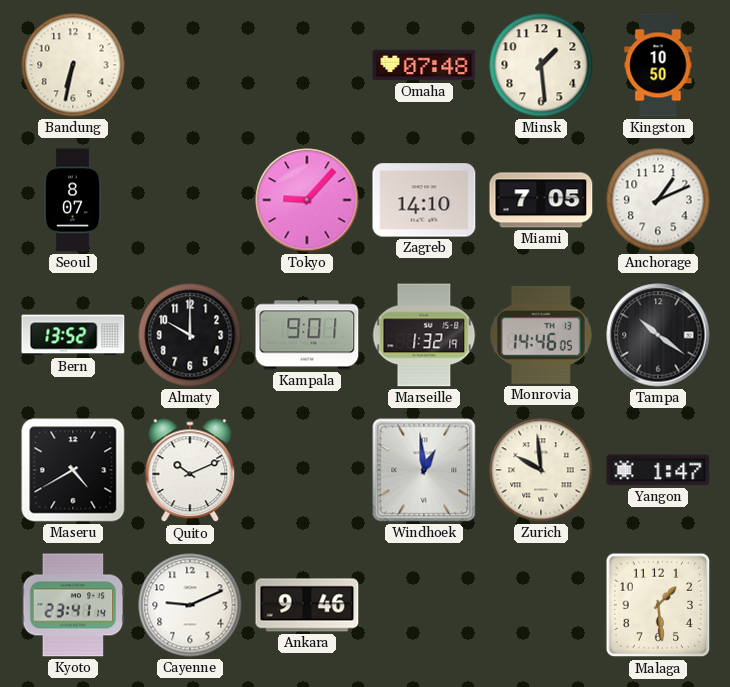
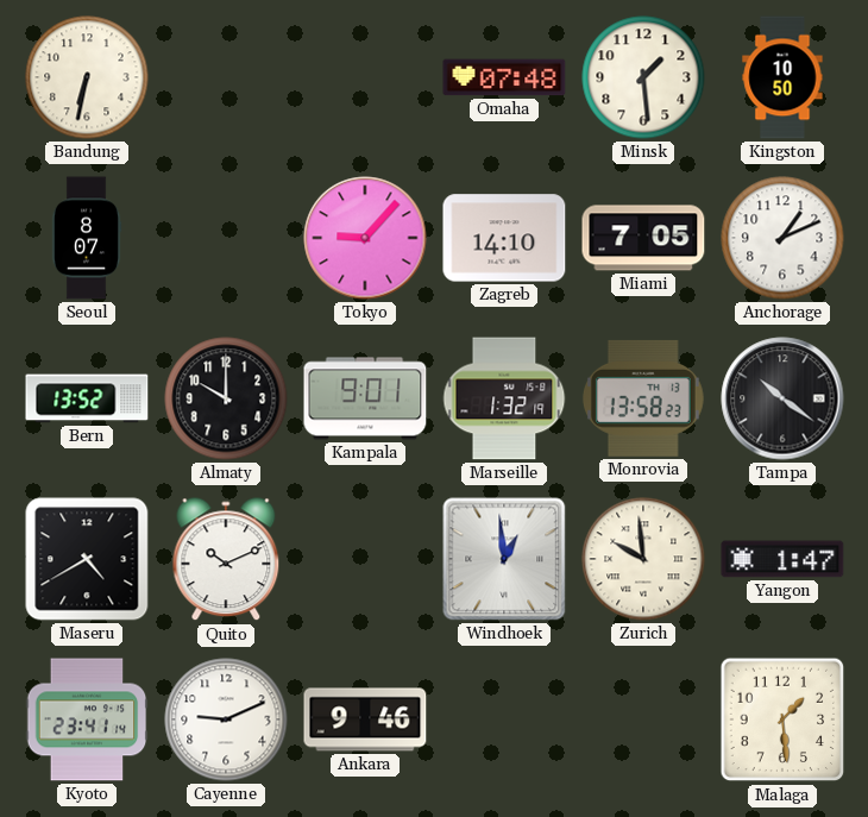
Monrovia: 14:46 -> 13:58
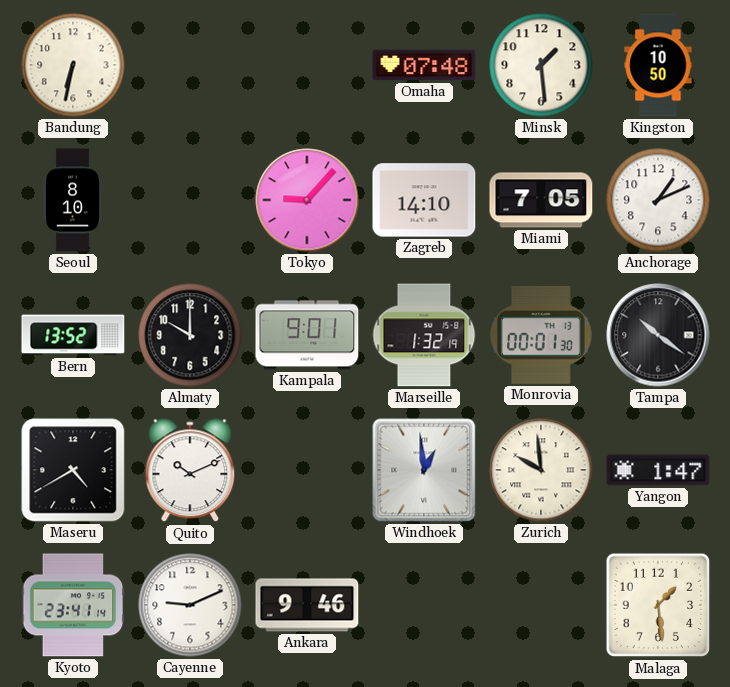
Seoul: 8:07 -> 8:10
Monrovia: 13:58 -> 00:01
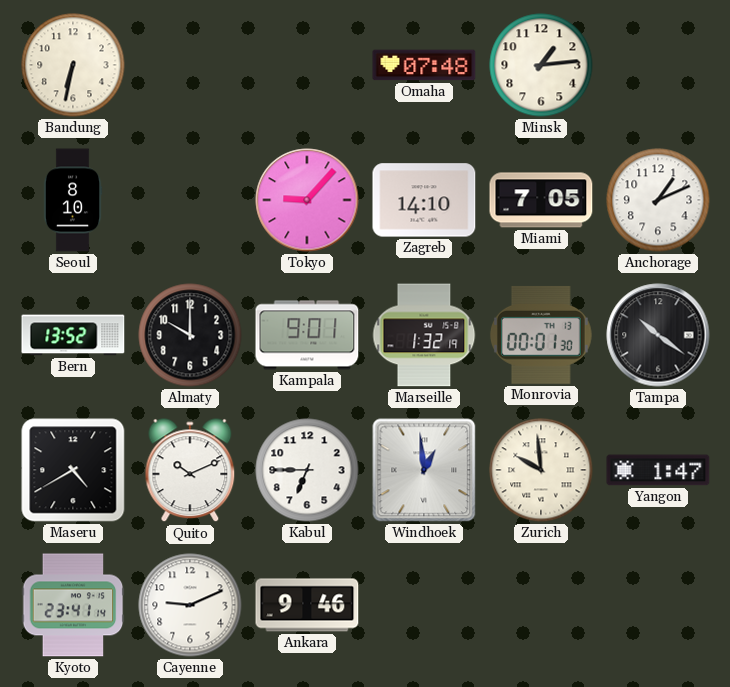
Minsk: 1:29 -> 1:14
Kingston: 10:50 -> none
Kabul: none -> 6:45
Malaga: 1:29 -> none
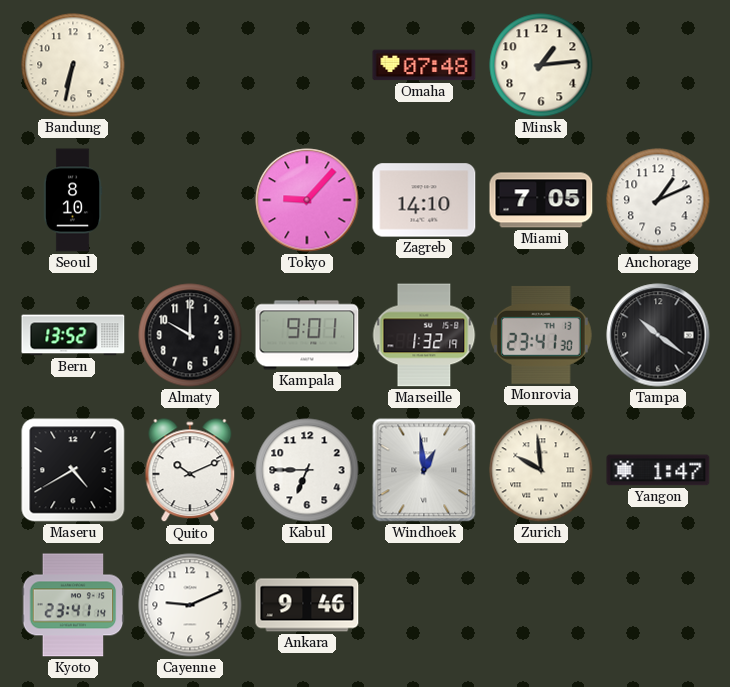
Monrovia: 00:01 -> 23:41
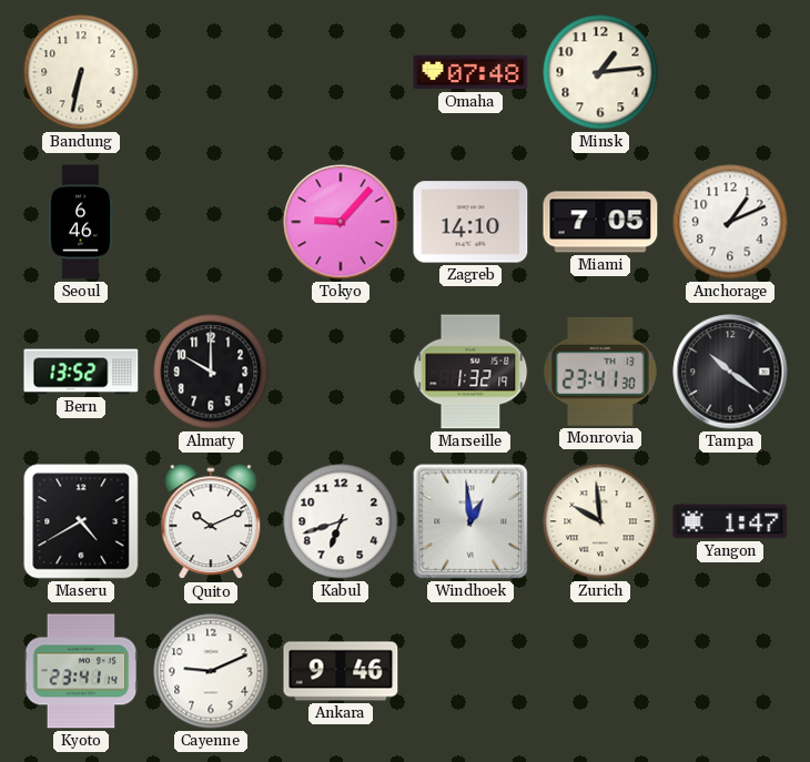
Seoul: 8:10 -> 6:46
Kampala: 9:01 -> none
Kabul: 6:45 -> 6:42
